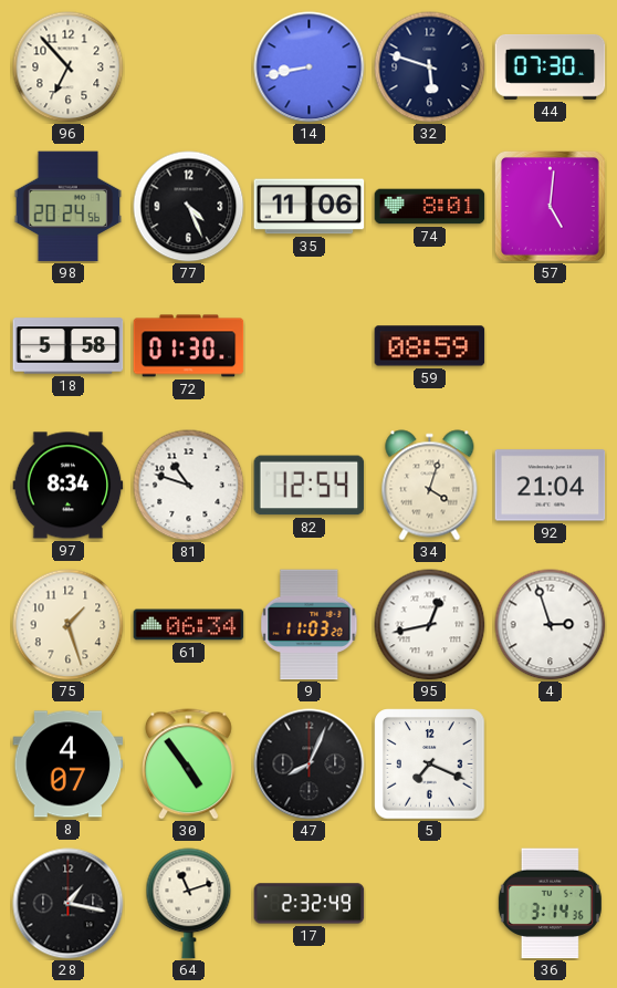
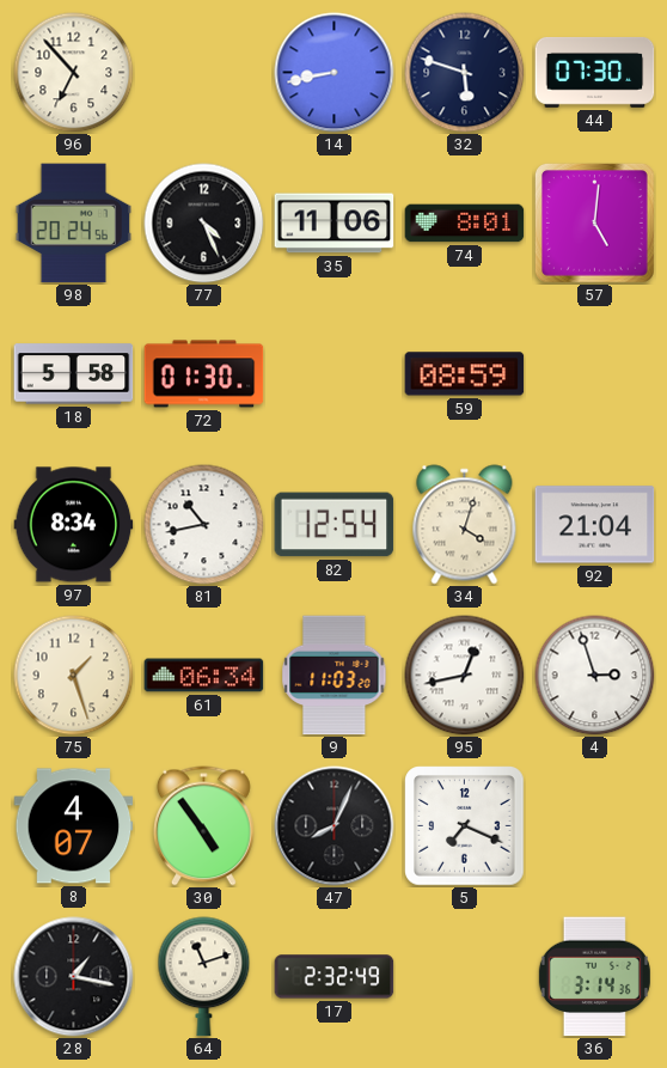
81: 10:48 -> 10:43
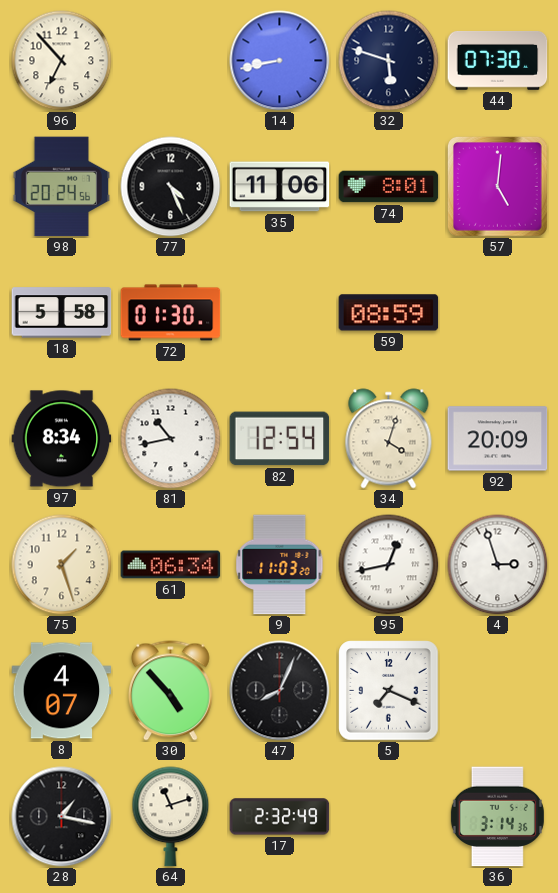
92: 21:04 -> 20:09
30: 4:54 -> 4:53
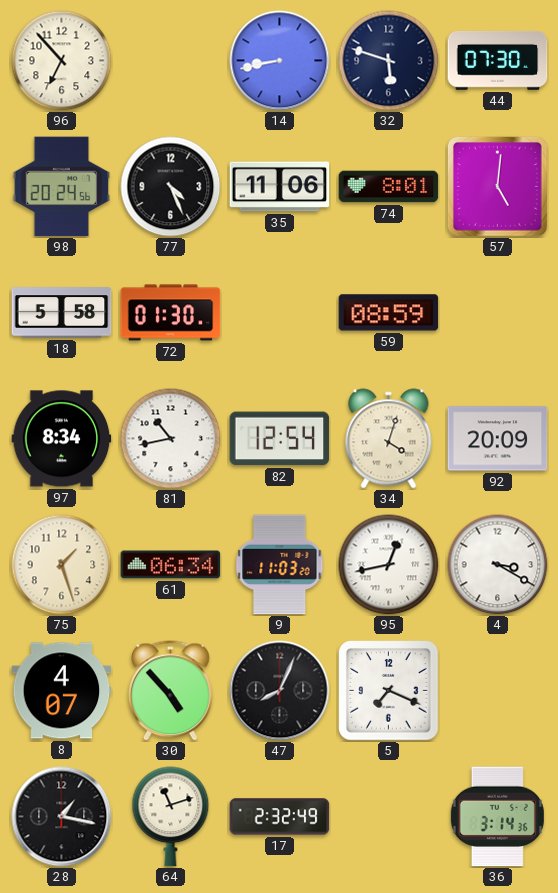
4: 2:57 -> 3:20
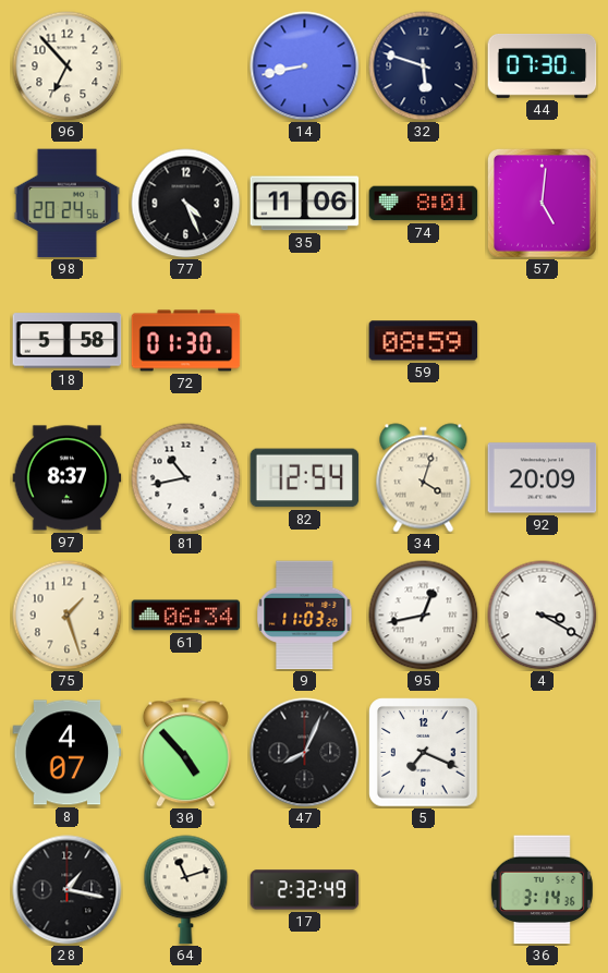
97: 8:34 -> 8:37
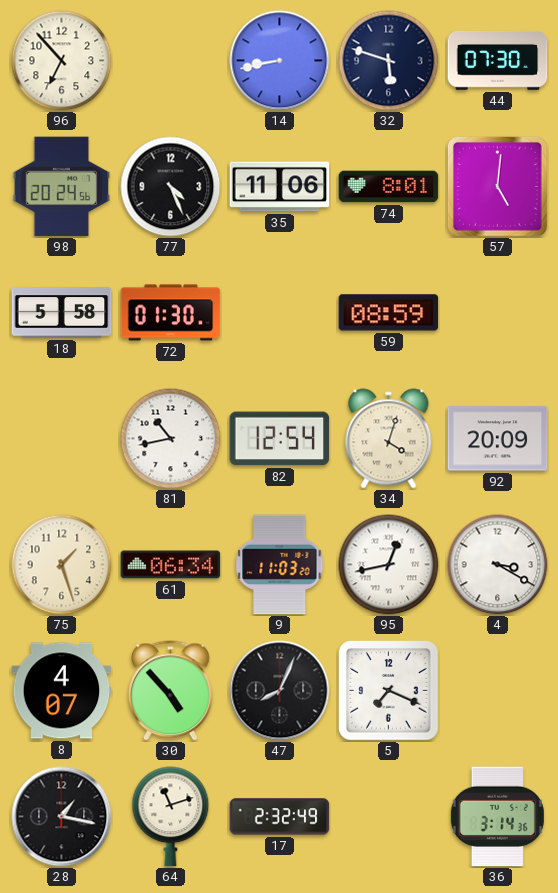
97: 8:37 -> none
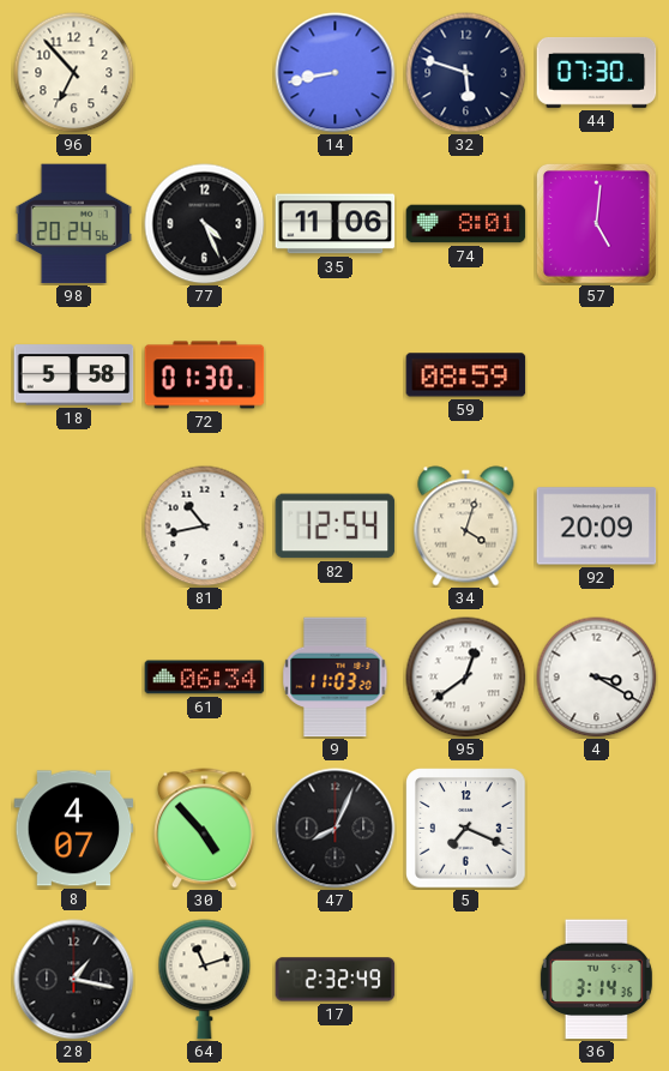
75: 1:27 -> none
95: 12:43 -> 12:39
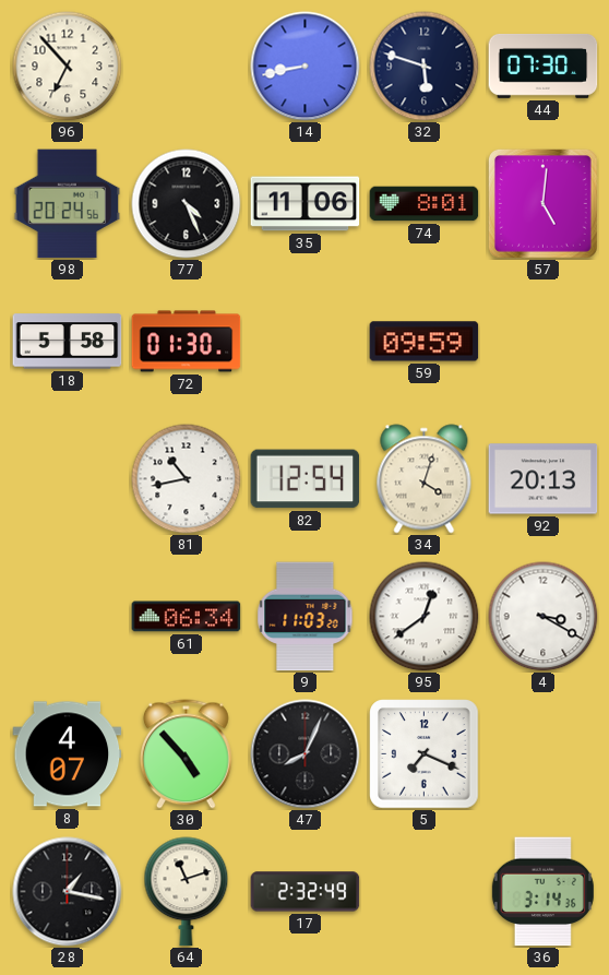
59: 08:59 -> 09:59
92: 20:09 -> 20:13
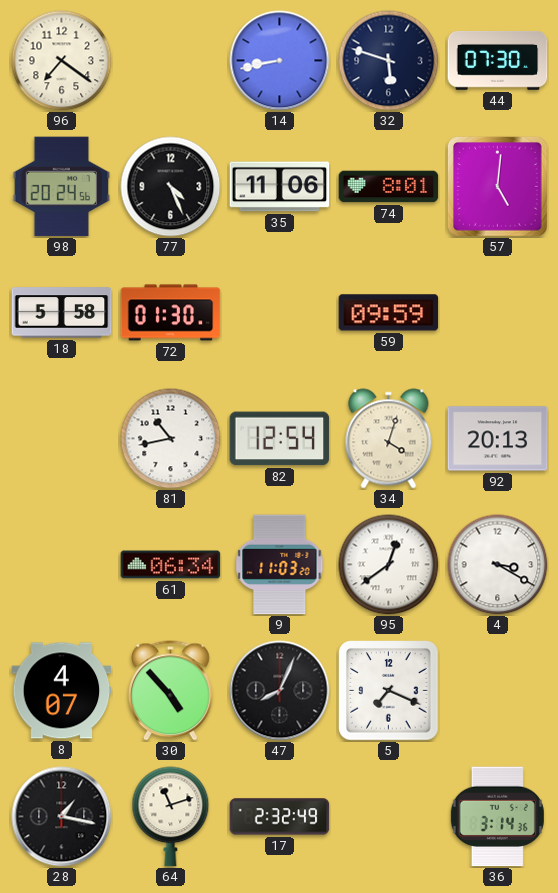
96: 6:53 -> 7:21
